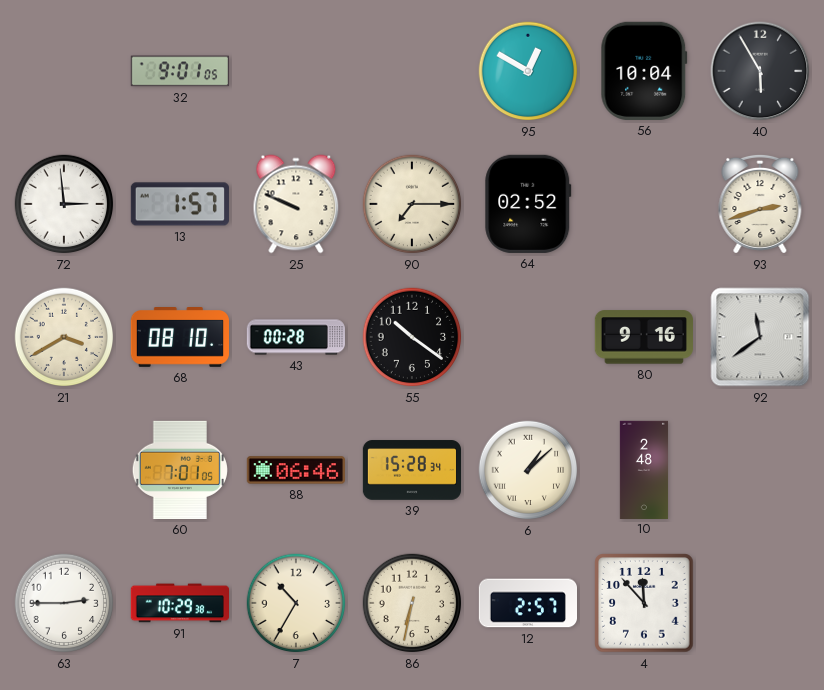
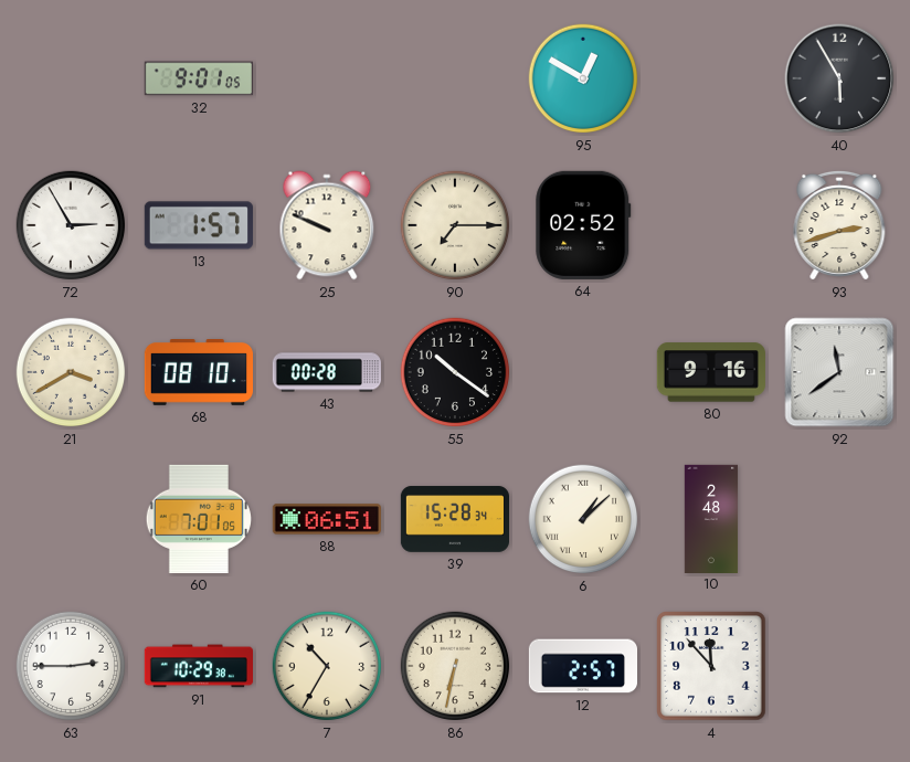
56: 10:04 -> none
72: 2:59 -> 2:55
88: 06:46 -> 06:51
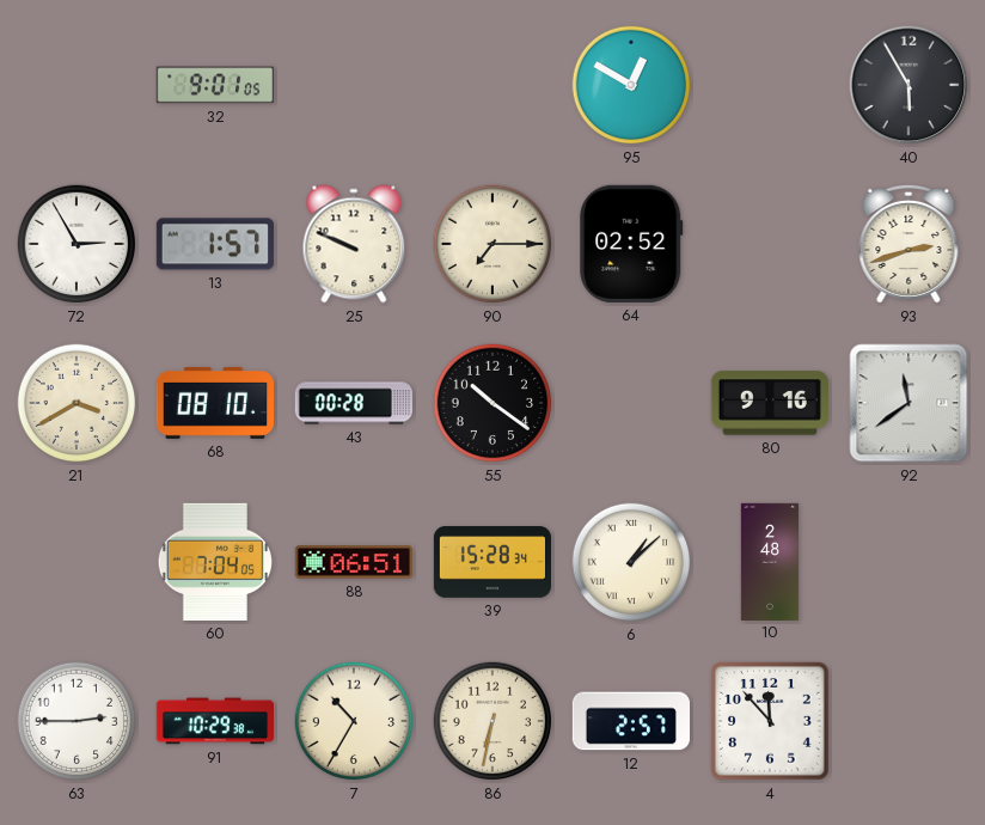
60: 7:01 -> 7:04
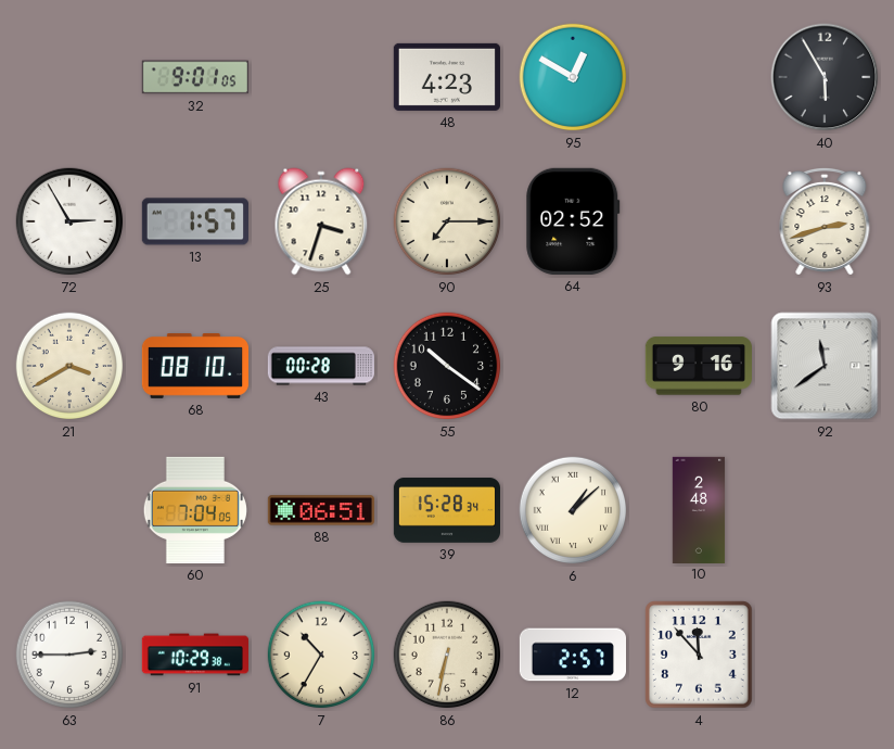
48: none -> 4:23
25: 9:49 -> 3:33
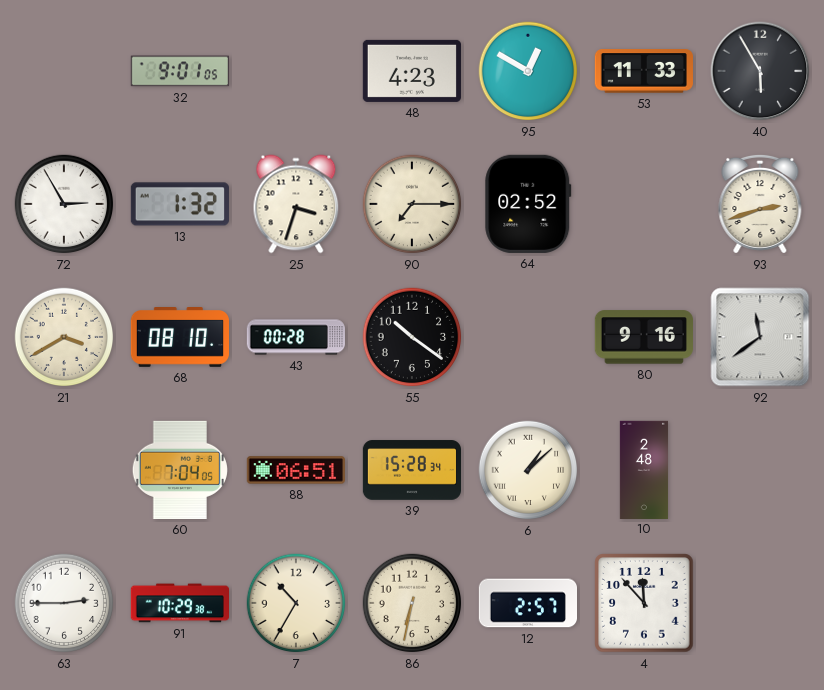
53: none -> 11:33
13: 1:57 -> 1:32
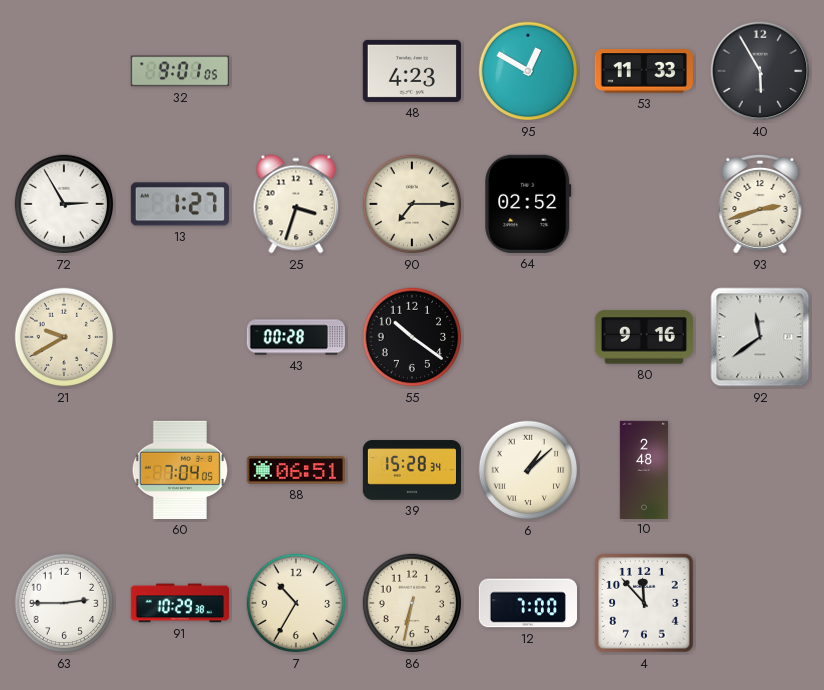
13: 1:32 -> 1:27
21: 3:40 -> 9:40
68: 08:10 -> none
12: 2:57 -> 7:00
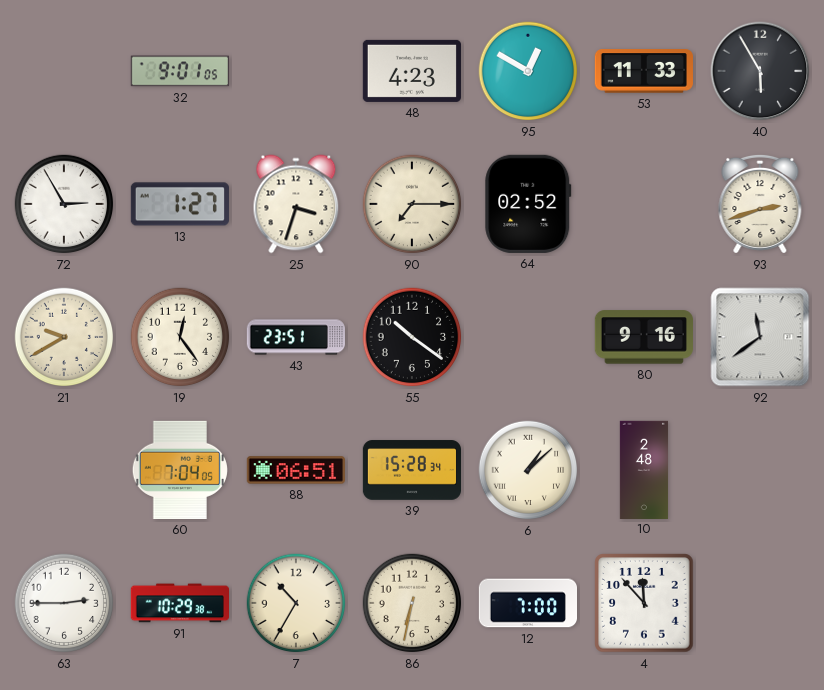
19: none -> 12:24
43: 00:28 -> 23:51
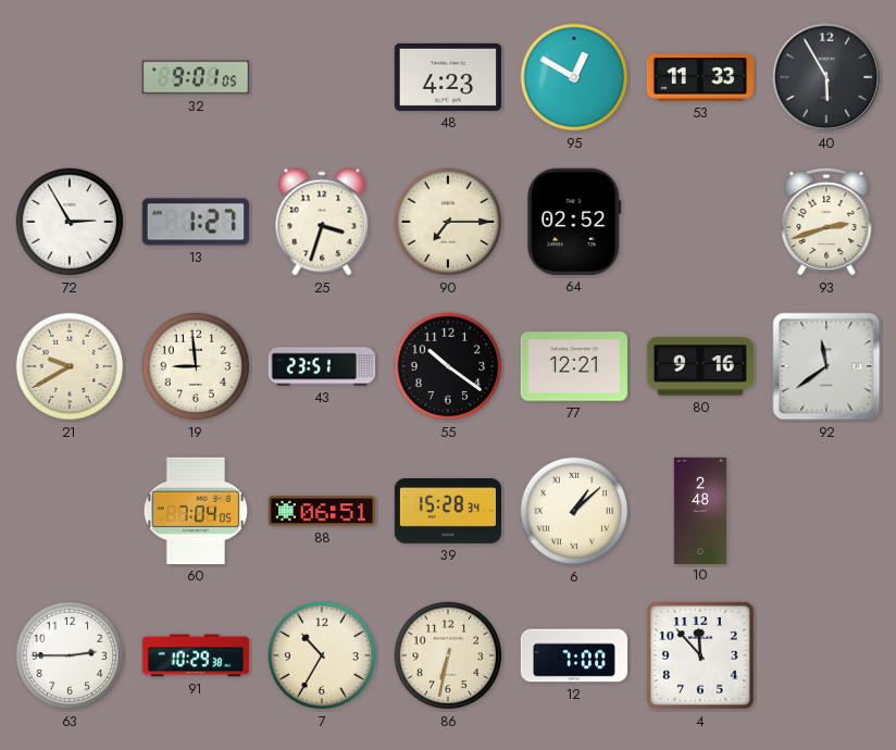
19: 12:24 -> 8:59
77: none -> 12:21
